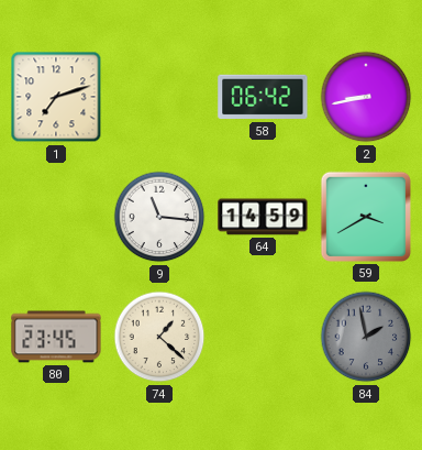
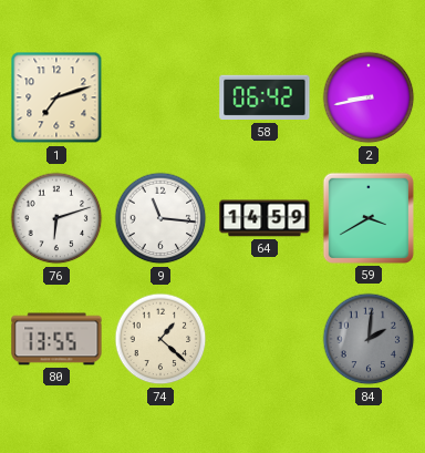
76: none -> 6:12
80: 23:45 -> 13:55
84: 1:58 -> 2:01
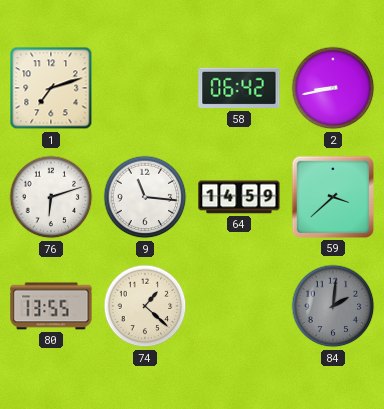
59: 3:40 -> 3:38
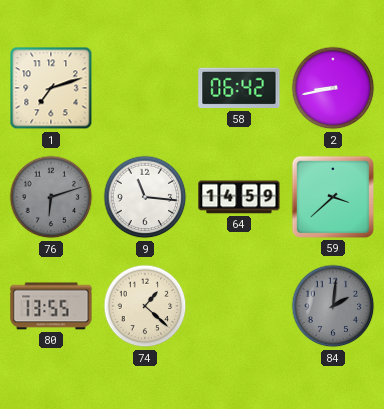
76 dial: white -> grey
